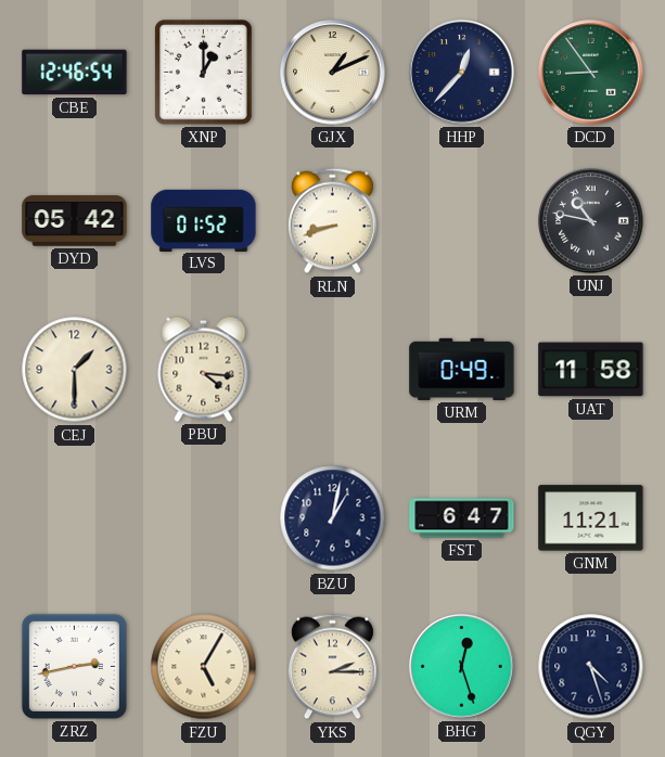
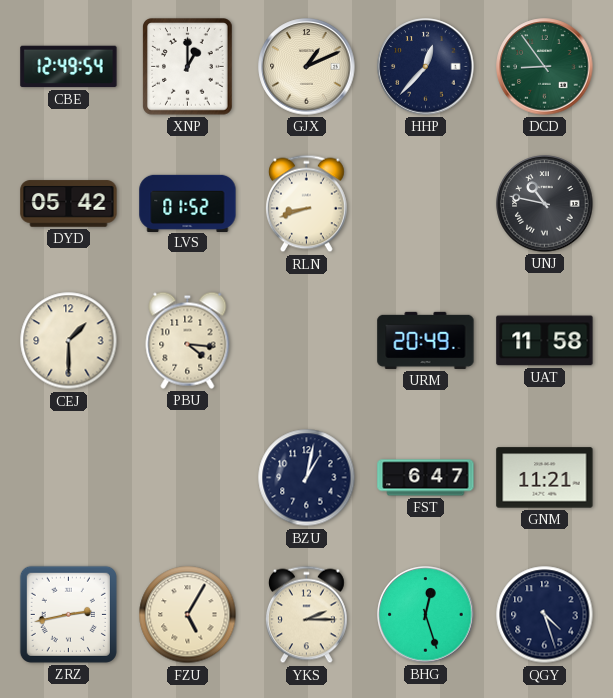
CBE: 12:46 -> 12:49
URM: 0:49 -> 20:49
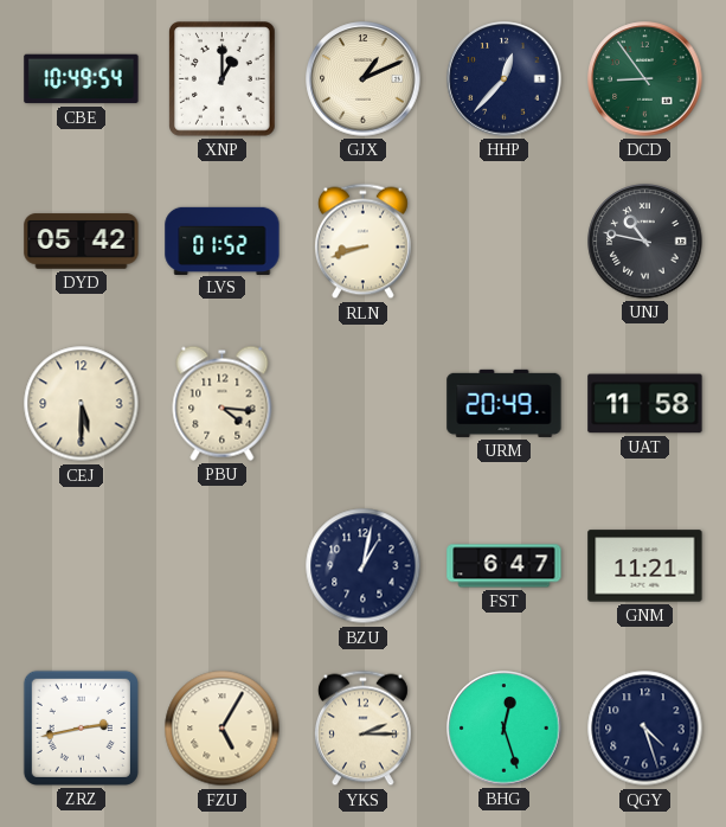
CBE: 12:49 -> 10:49
CEJ: 1:30 -> 5:30
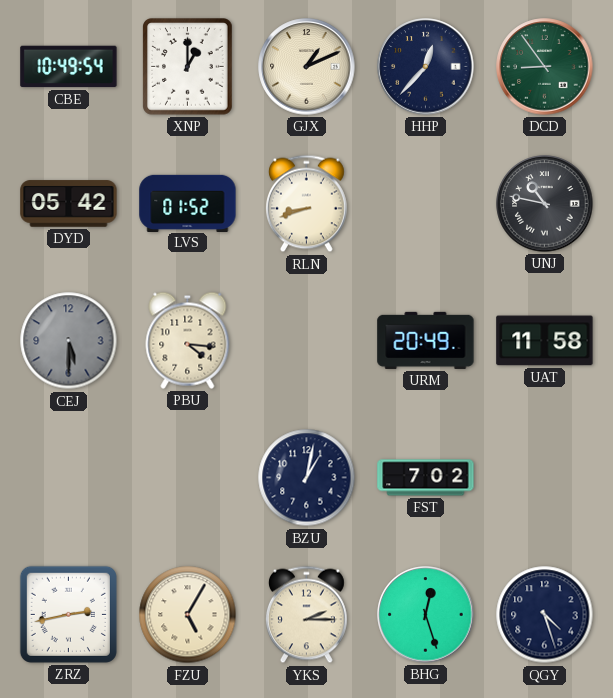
CEJ dial: cream -> grey
FST: 6:47 -> 7:02
GNM: 11:21 -> none
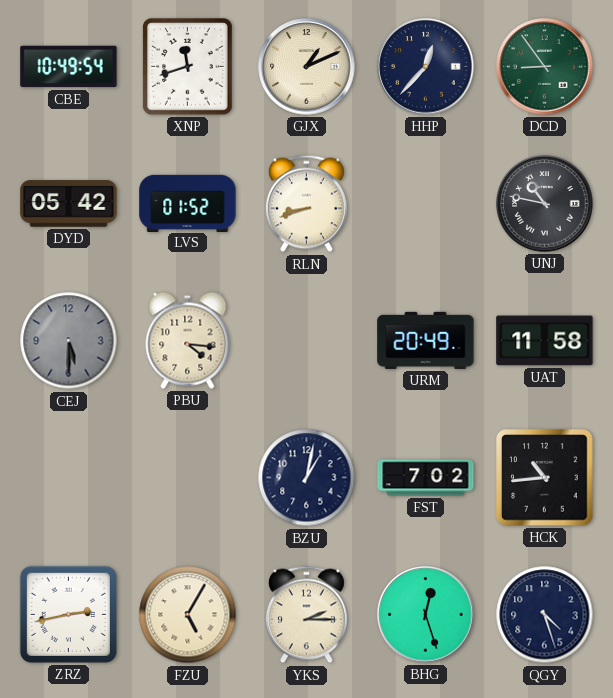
XNP: 1:00 -> 11:42
HCK: none -> 10:44
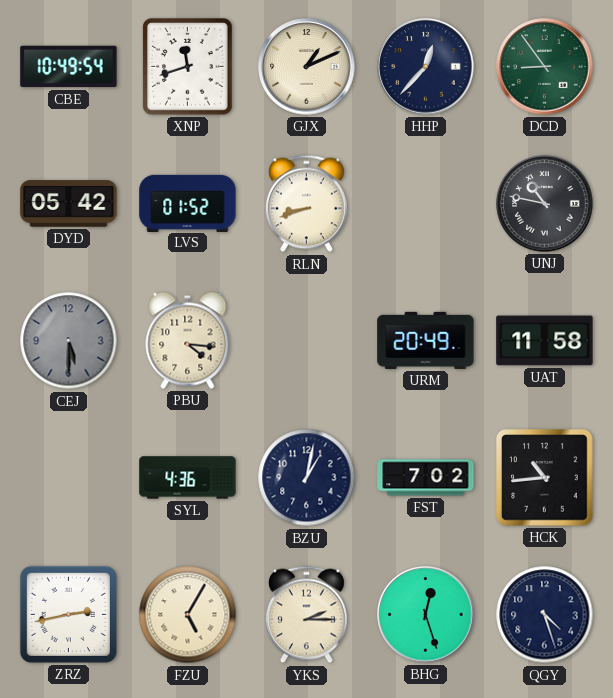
SYL: none -> 4:36
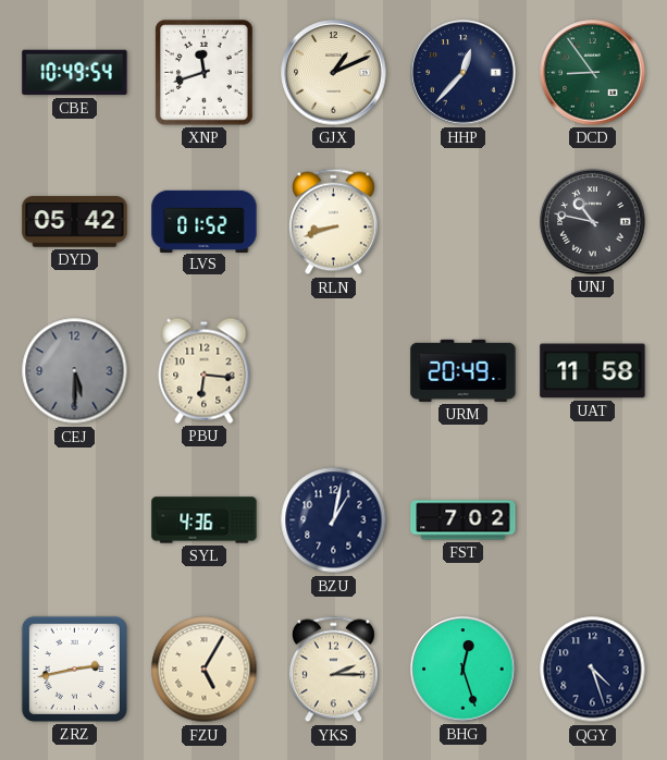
PBU: 4:16 -> 6:16
HCK: 10:44 -> none
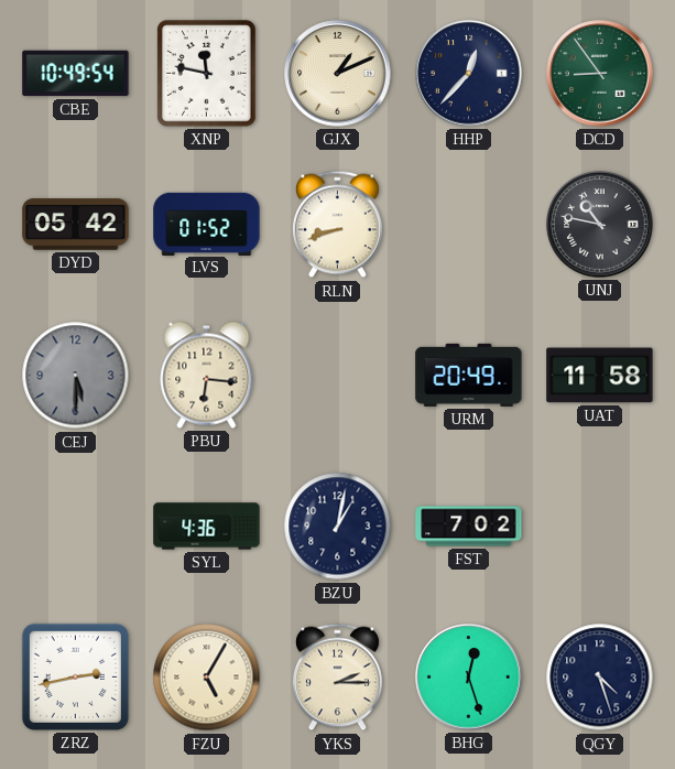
XNP: 11:42 -> 11:47
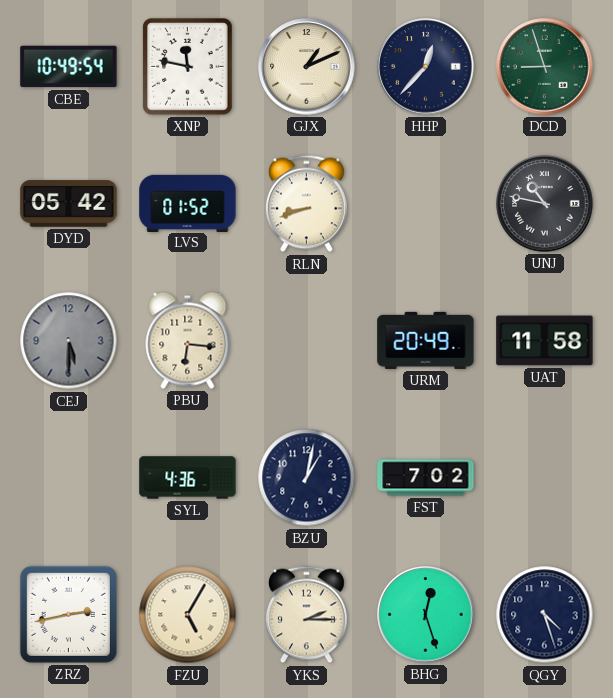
DCD: 8:54 -> 8:57
